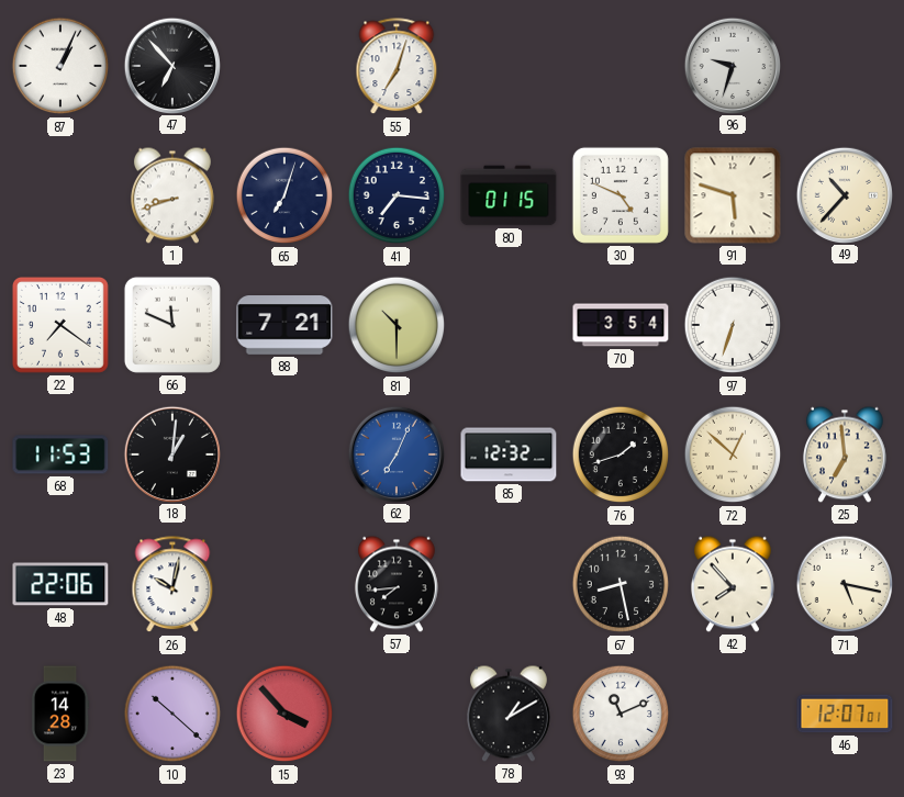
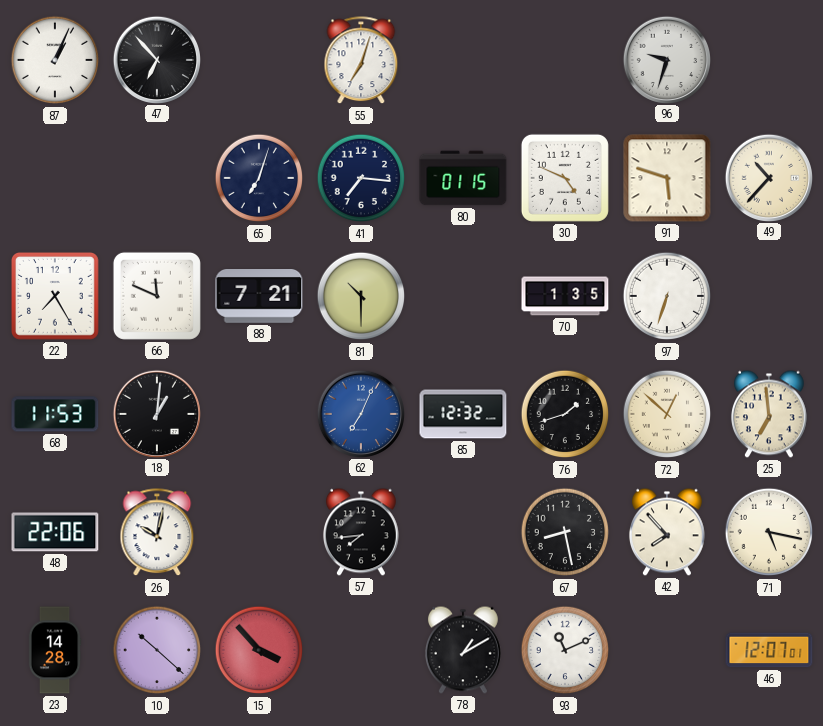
1: 8:42 -> none
22: 7:21 -> 7:25
70: 3:54 -> 1:35
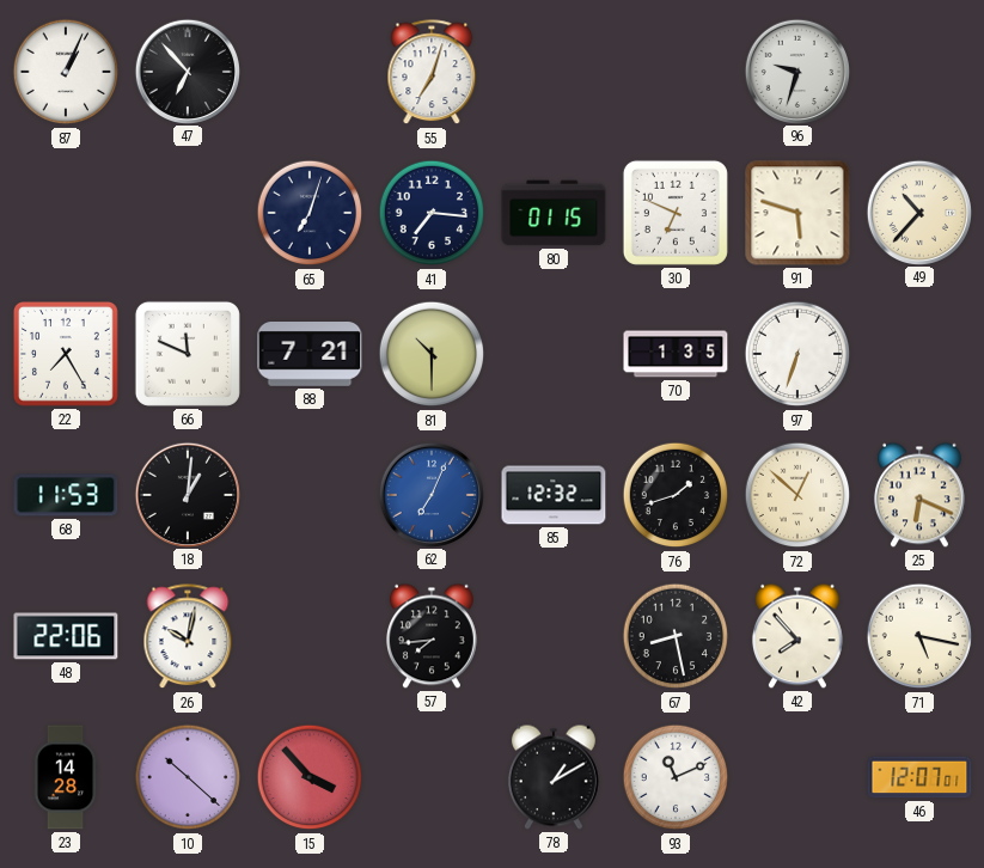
30: 4:49 -> 6:49
25: 6:59 -> 6:19
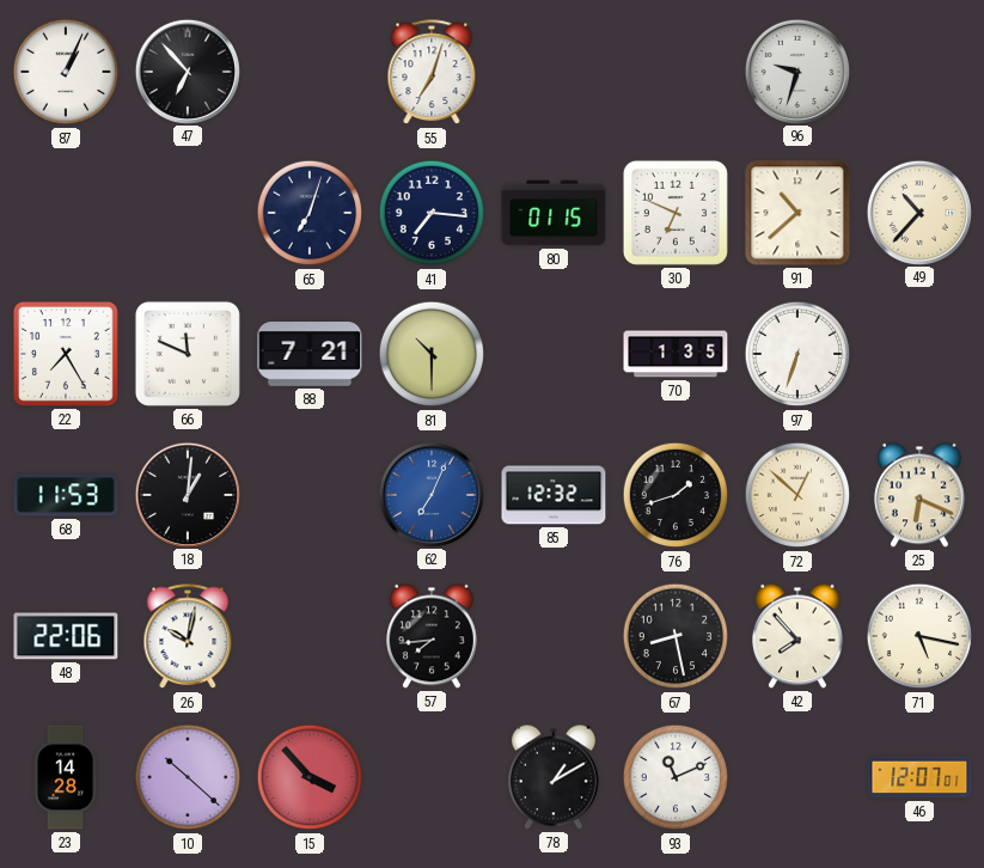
91: 5:48 -> 10:38
